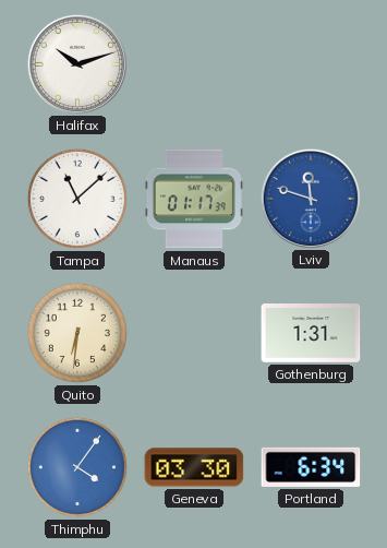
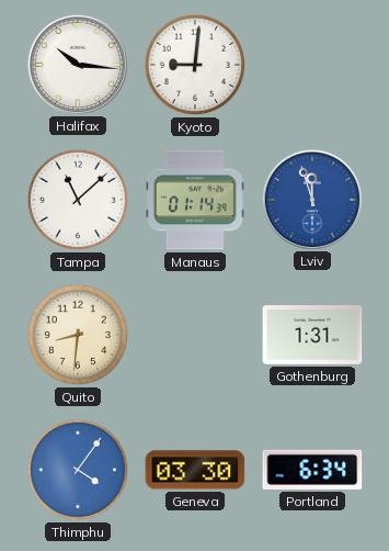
Halifax: 10:12 -> 10:16
Kyoto: none -> 9:01
Manaus: 01:17 -> 01:14
Lviv: 11:48 -> 11:57
Quito: 6:31 -> 8:31
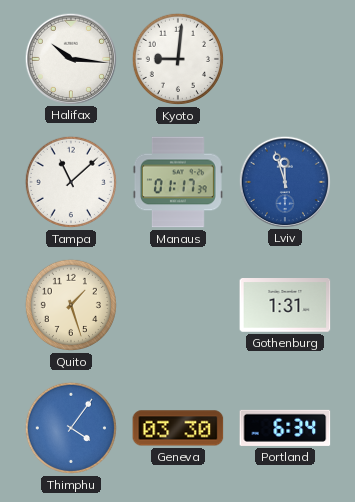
Manaus: 01:14 -> 01:17
Quito: 8:31 -> 1:27
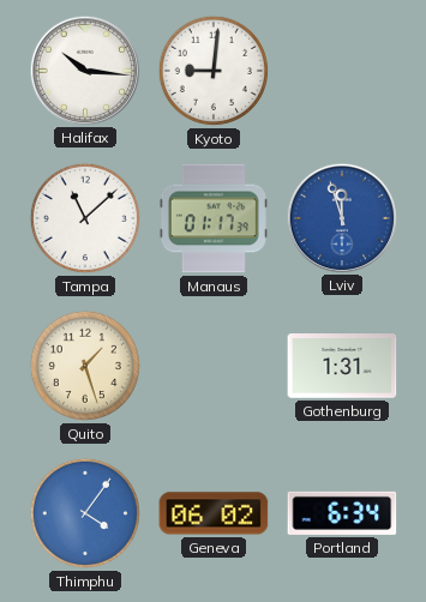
Geneva: 03:30 -> 06:02
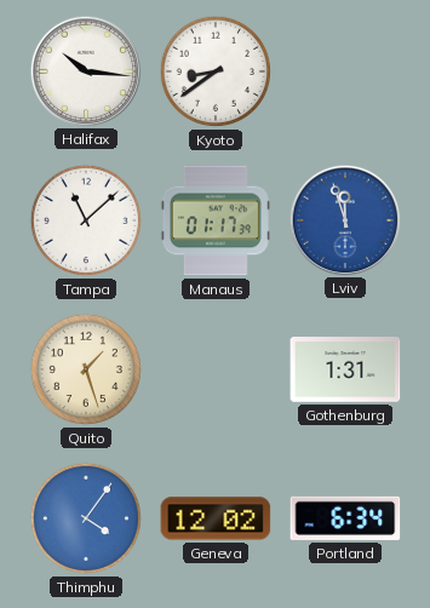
Kyoto: 9:01 -> 8:39
Geneva: 06:02 -> 12:02
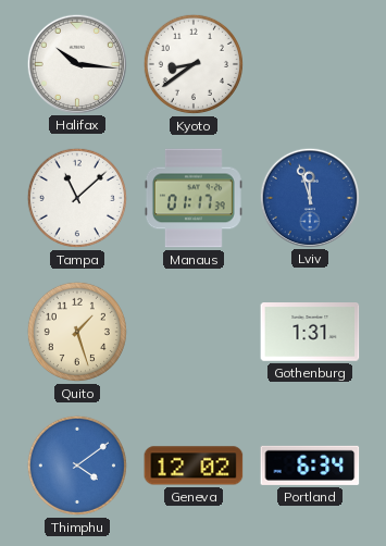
Thimphu: 4:06 -> 4:09
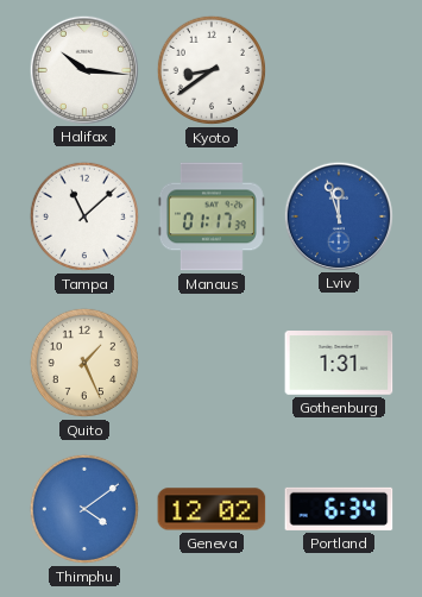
Quito: 1:27 -> 1:26
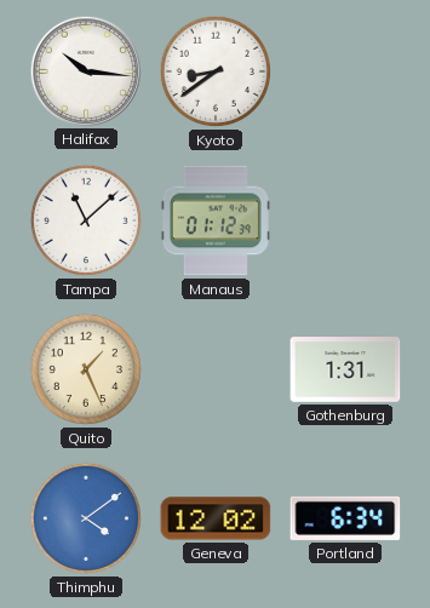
Manaus: 01:17 -> 01:12
Lviv: 11:57 -> none
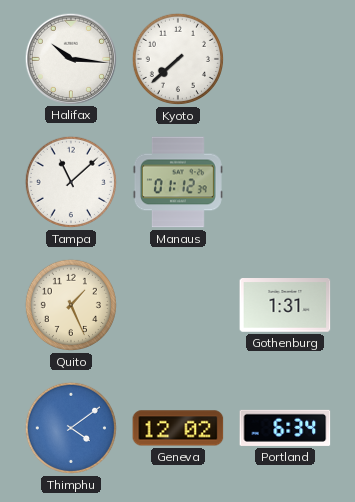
Kyoto: 8:39 -> 7:38
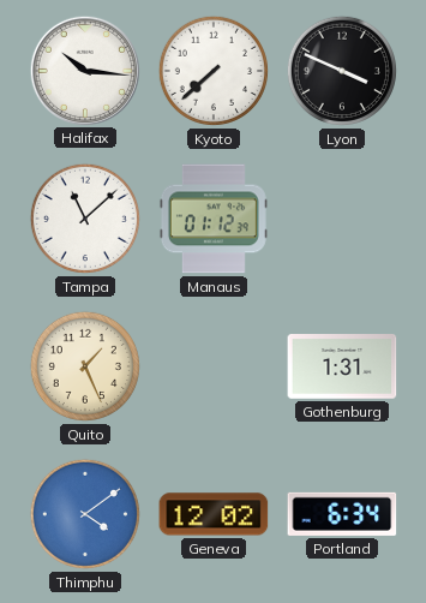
Lyon: none -> 3:49
